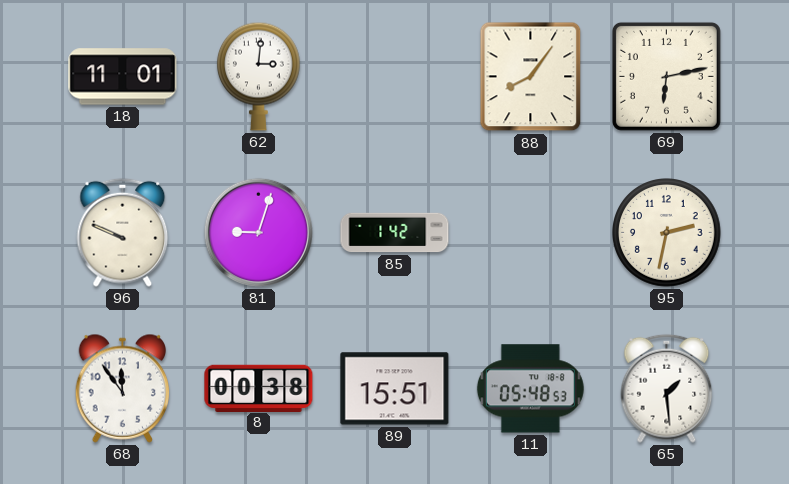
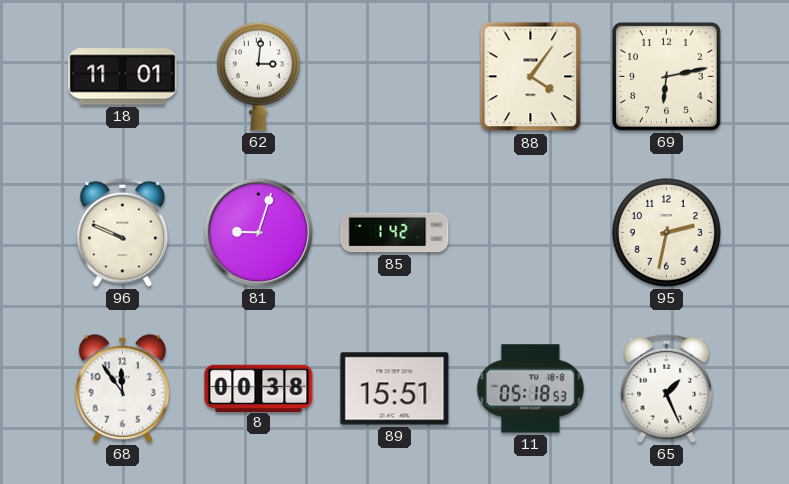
88: 8:06 -> 4:06
11: 05:48 -> 05:18
65: 1:29 -> 1:26
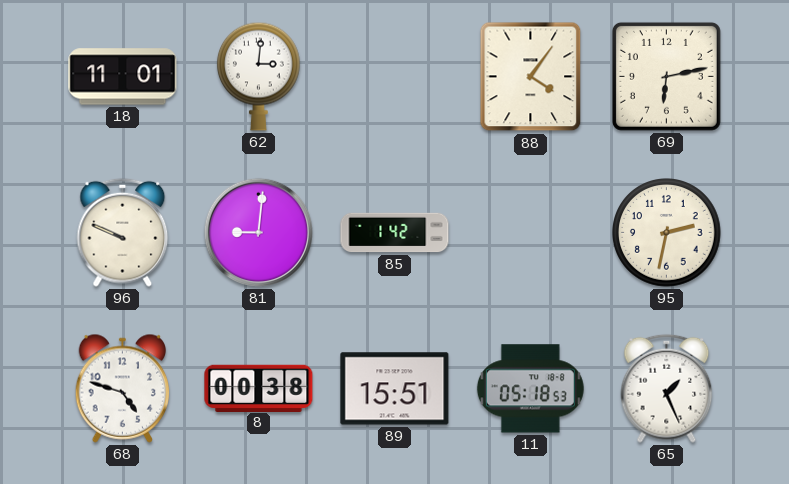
81: 9:03 -> 9:01
68: 11:54 -> 4:48
